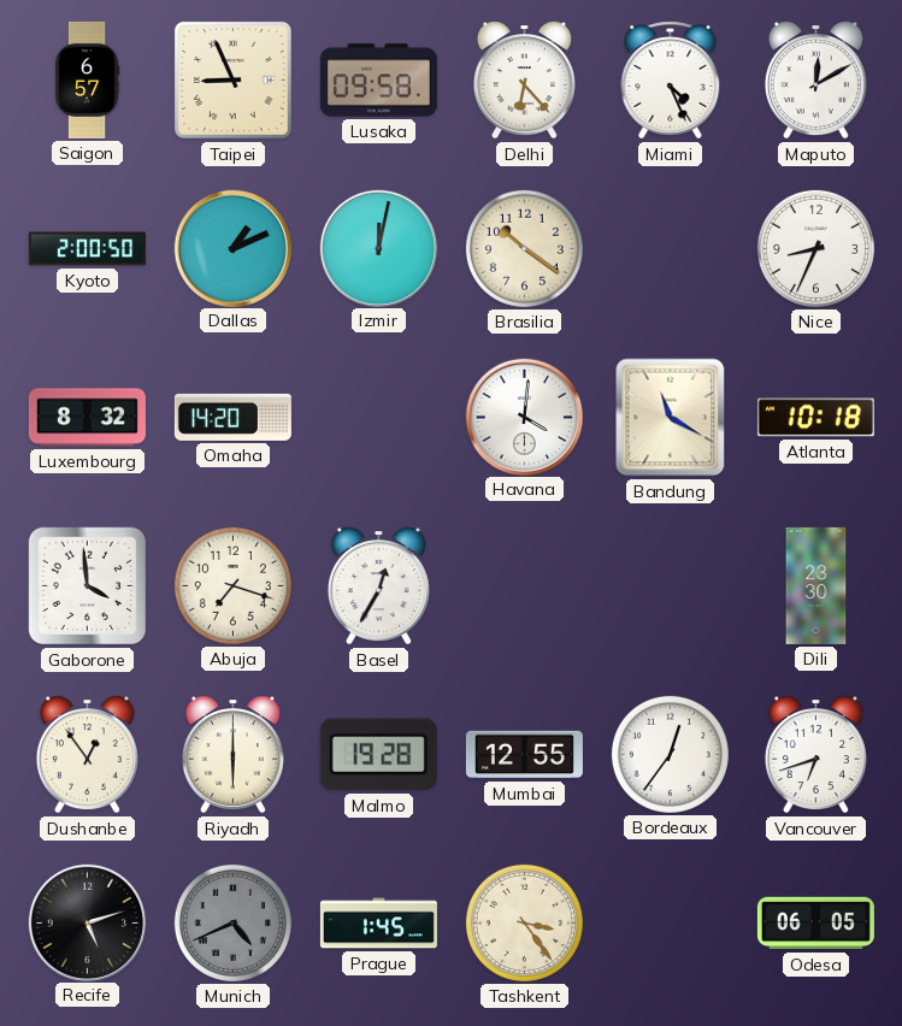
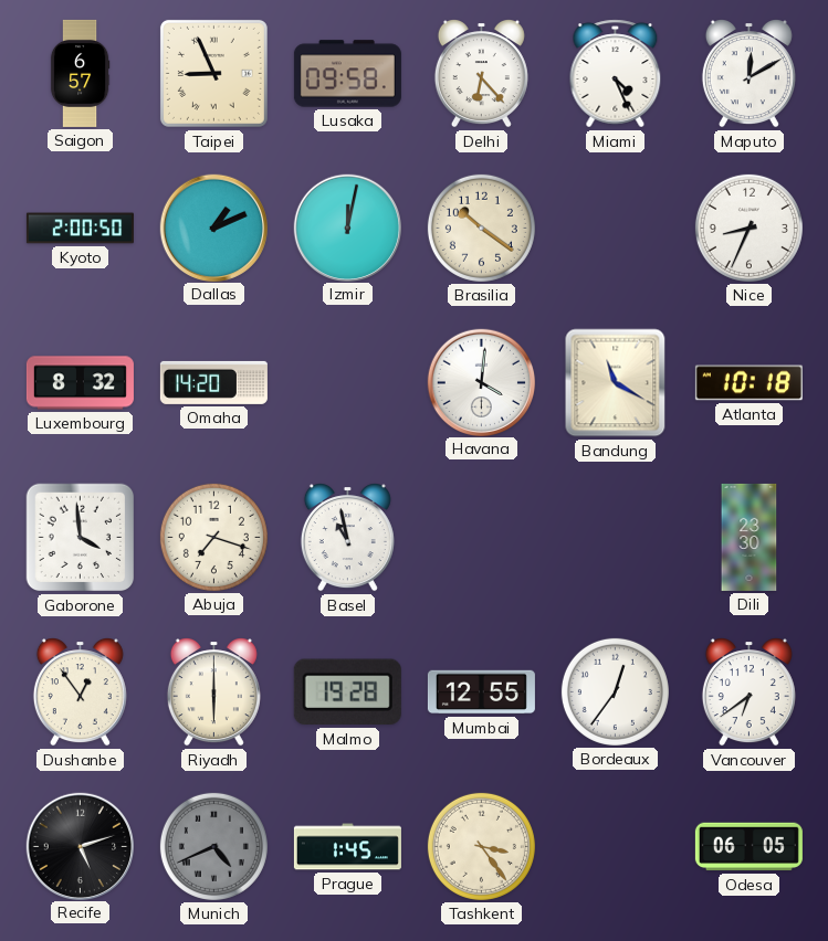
Basel: 12:35 -> 10:58
Vancouver: 6:42 -> 6:39
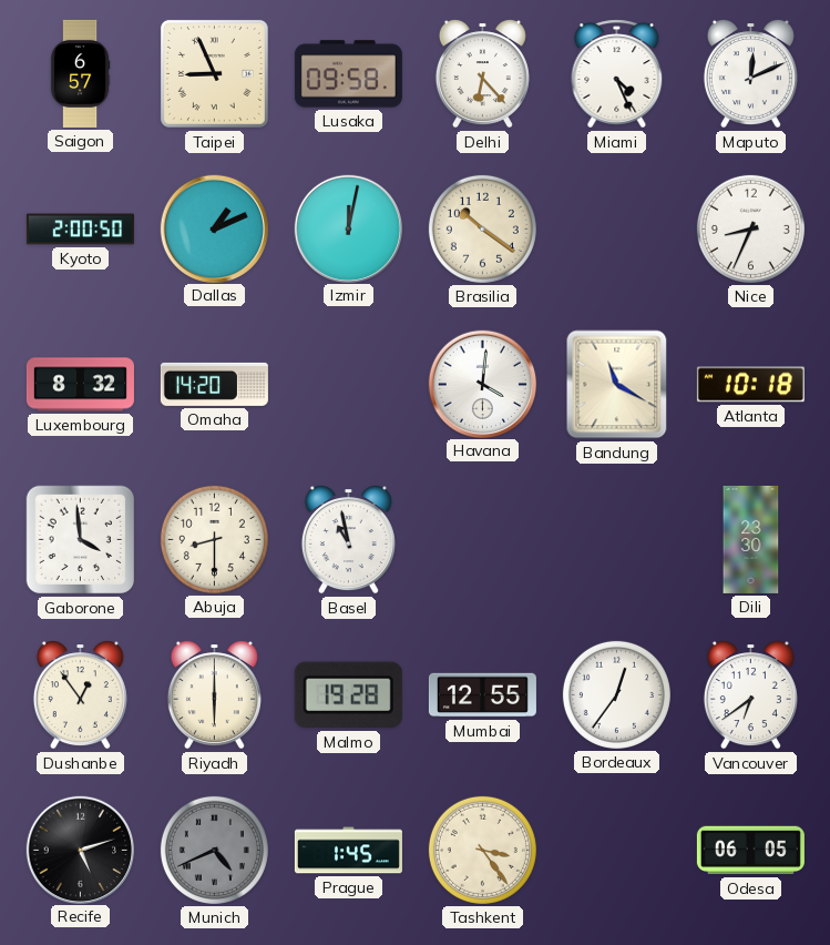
Maputo: 12:10 -> 12:11
Abuja: 7:18 -> 8:30
